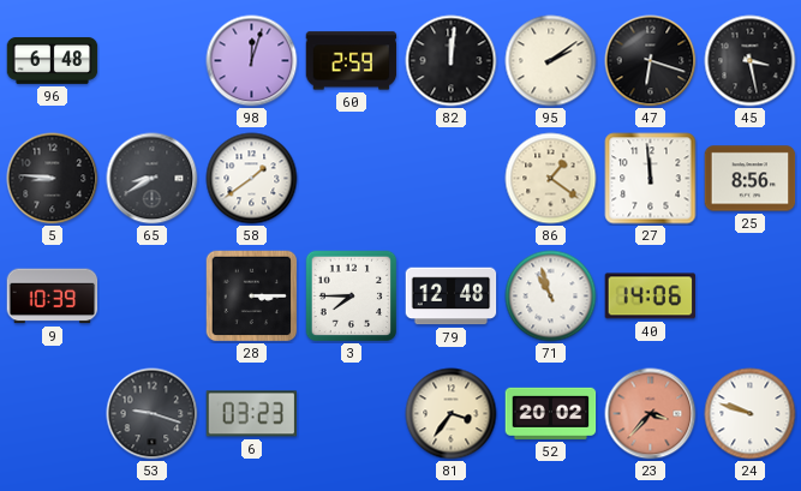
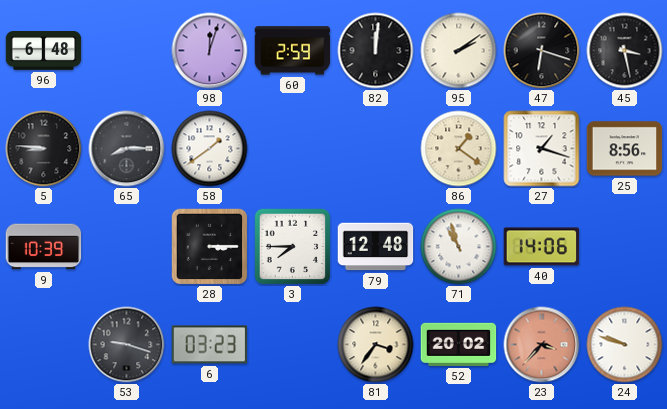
65: 8:40 -> 8:15
27: 11:59 -> 1:18
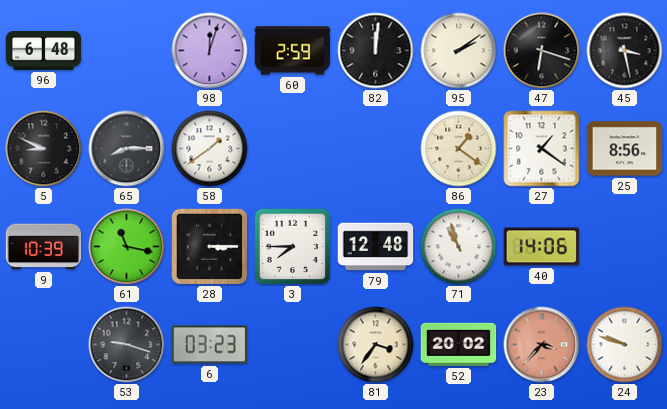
5: 8:46 -> 8:49
27: 1:18 -> 1:21
61: none -> 11:17
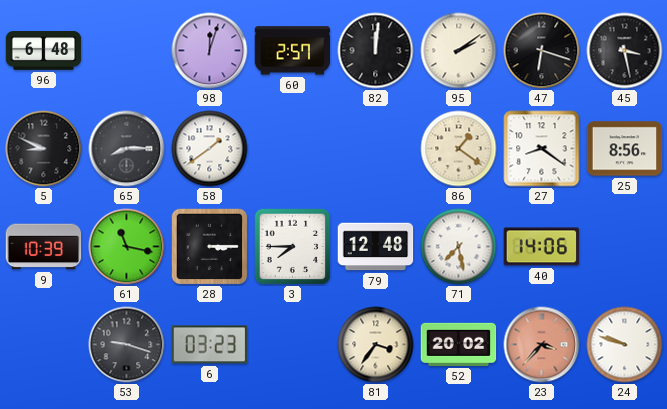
60: 2:59 -> 2:57
27: 1:21 -> 8:21
71: 10:57 -> 7:28
